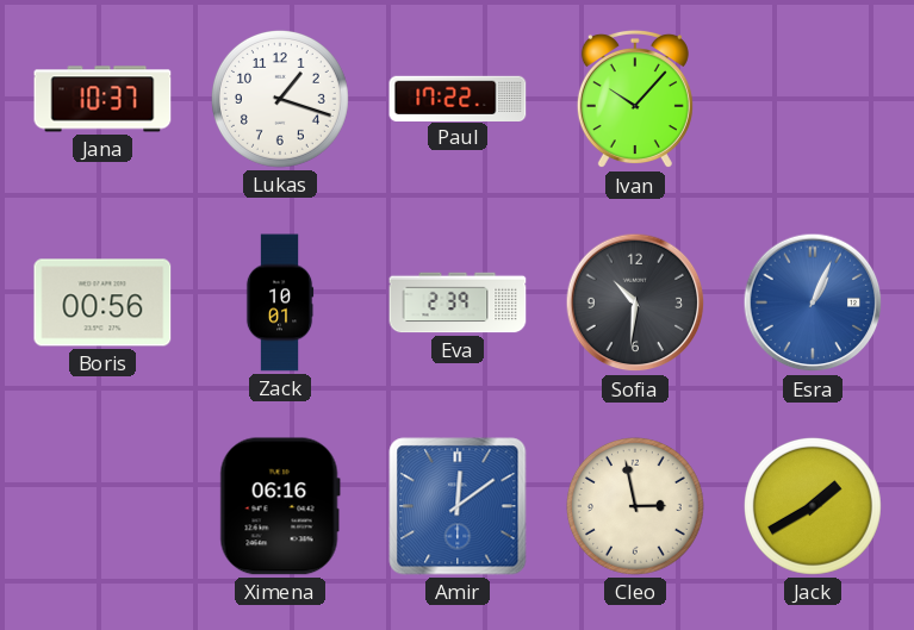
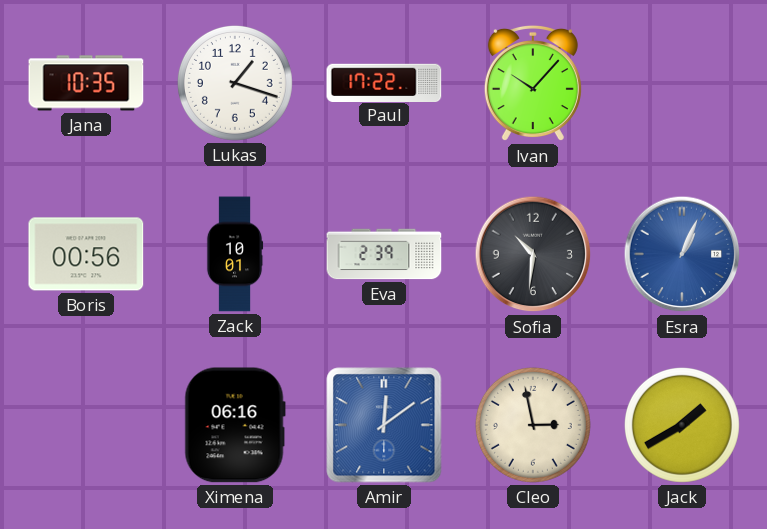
Jana: 10:37 -> 10:35
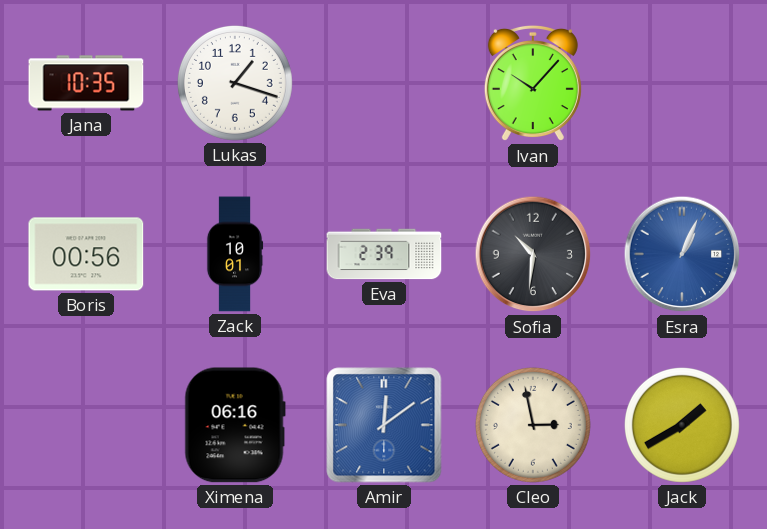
Paul: 17:22 -> none
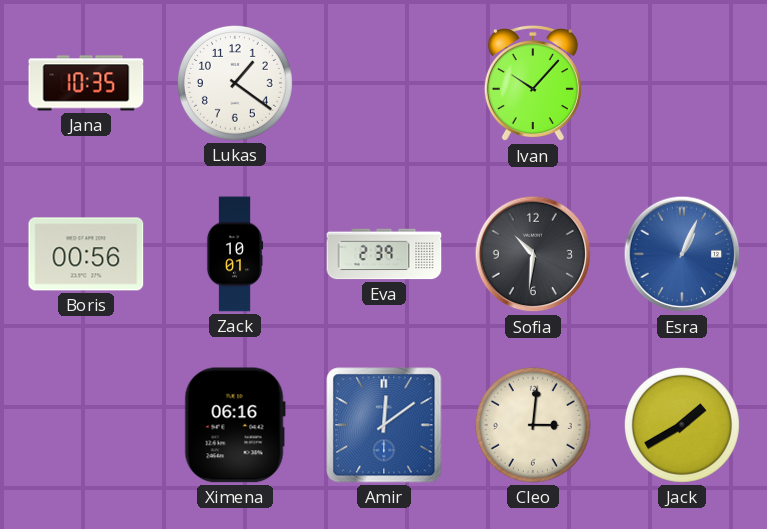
Lukas: 1:18 -> 1:21
Cleo: 2:58 -> 3:01
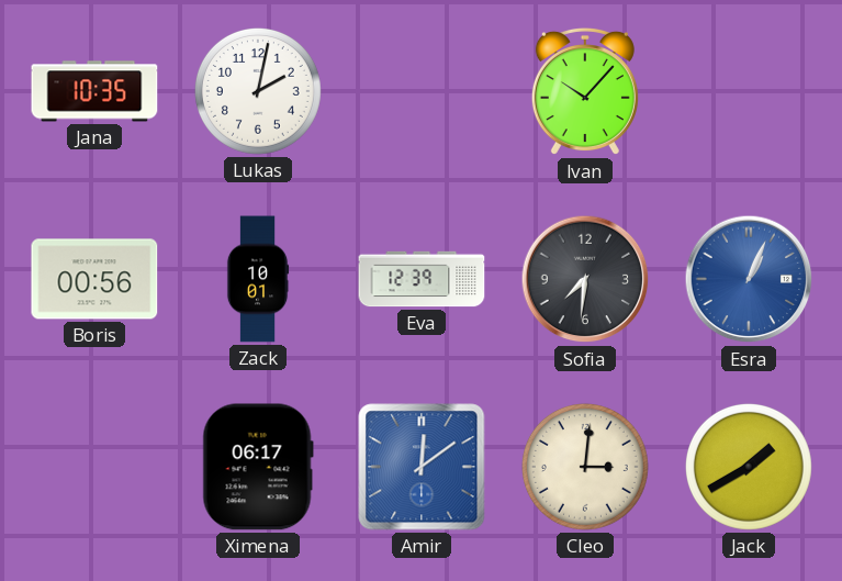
Lukas: 1:21 -> 2:02
Eva: 2:39 -> 12:39
Sofia: 10:31 -> 7:31
Ximena: 06:16 -> 06:17
